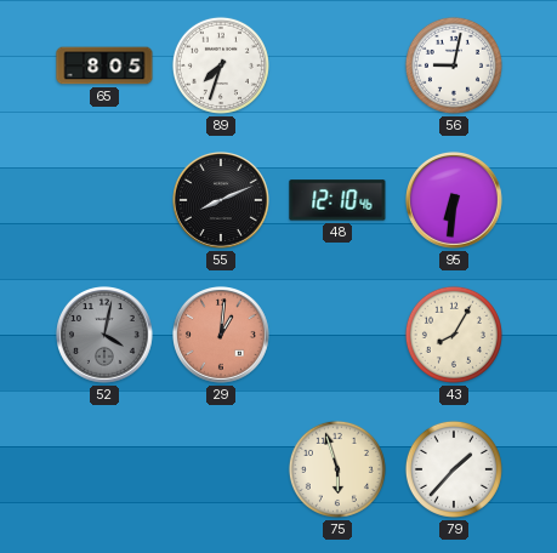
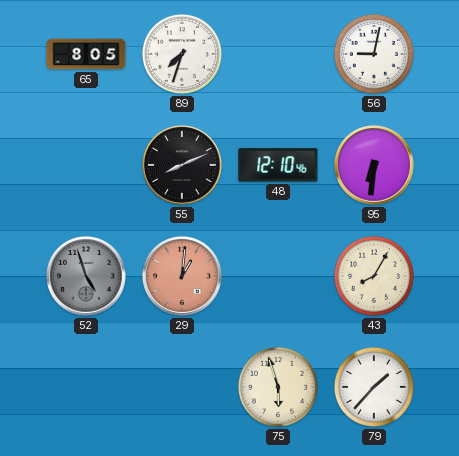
52: 4:02 -> 4:57
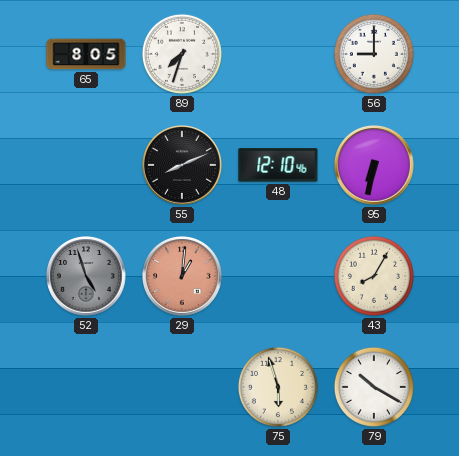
56: 9:02 -> 9:00
95: 6:31 -> 6:32
79: 1:37 -> 10:20
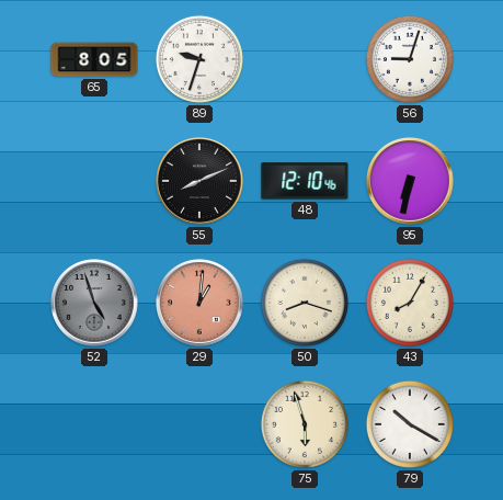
89: 7:33 -> 9:33
56: 9:00 -> 9:03
50: none -> 8:18
